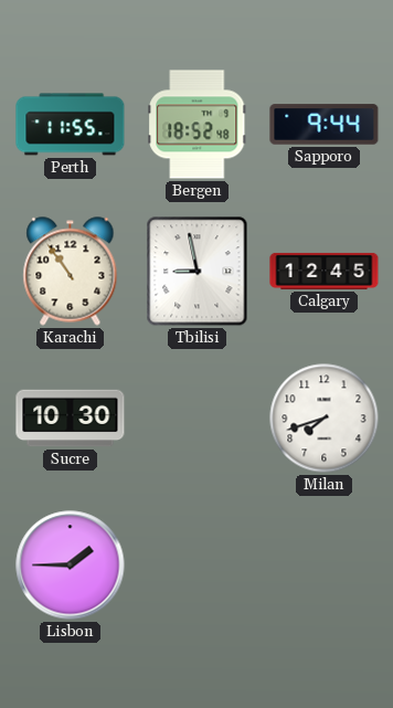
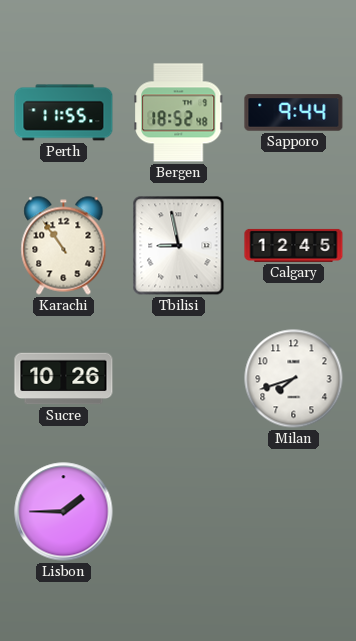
Sucre: 10:30 -> 10:26
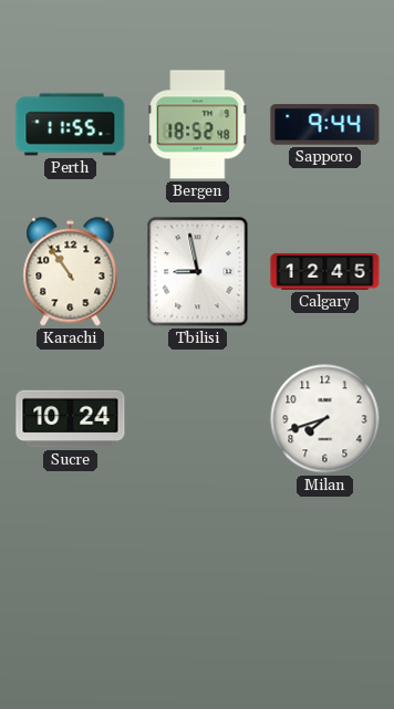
Sucre: 10:26 -> 10:24
Lisbon: 1:45 -> none
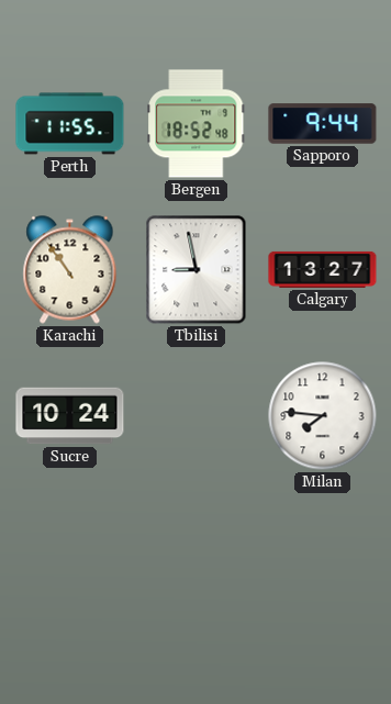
Calgary: 12:45 -> 13:27
Milan: 7:42 -> 7:46
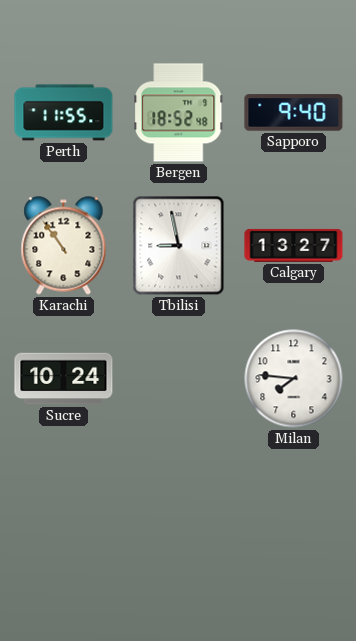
Sapporo: 9:44 -> 9:40
